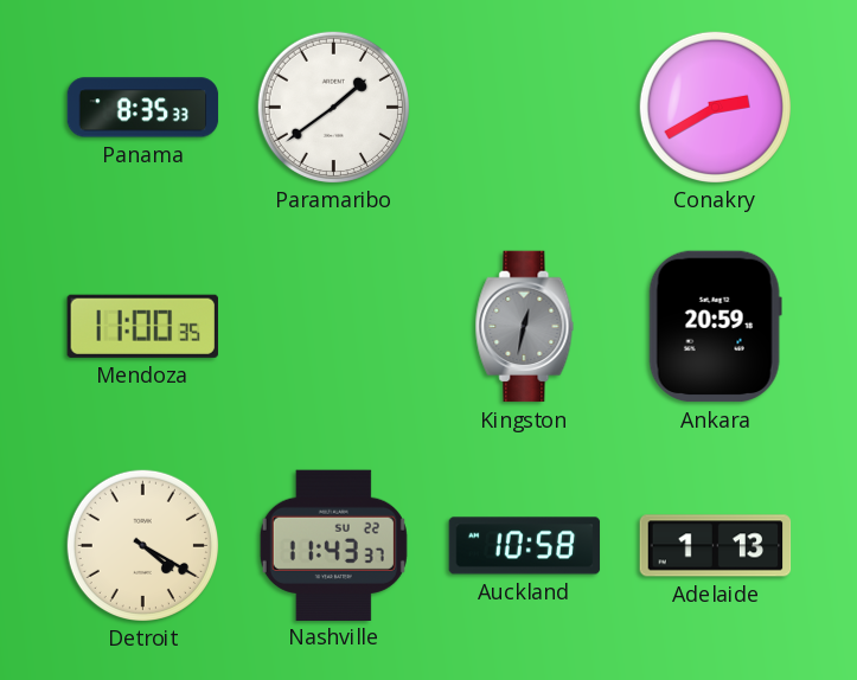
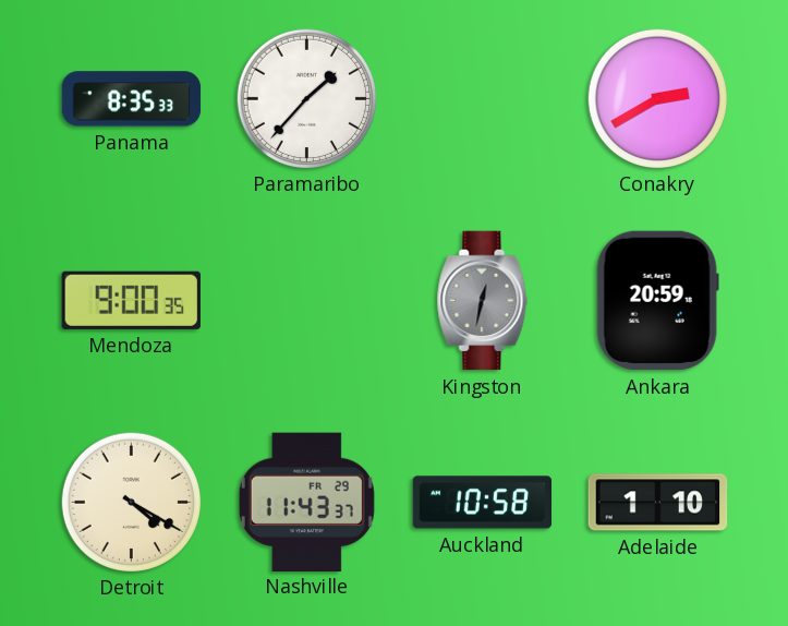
Paramaribo: 1:39 -> 1:37
Mendoza: 11:00 -> 9:00
Nashville date: SU 22 -> FR 29
Adelaide: 1:13 -> 1:10
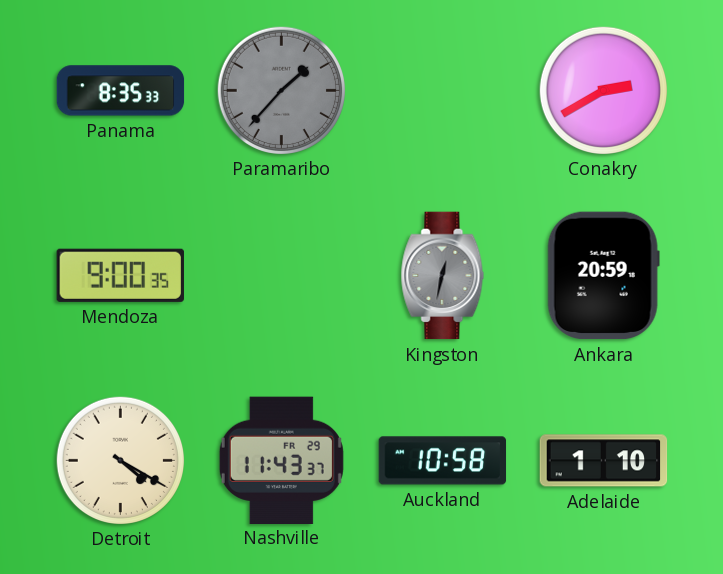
Paramaribo dial: white -> grey
